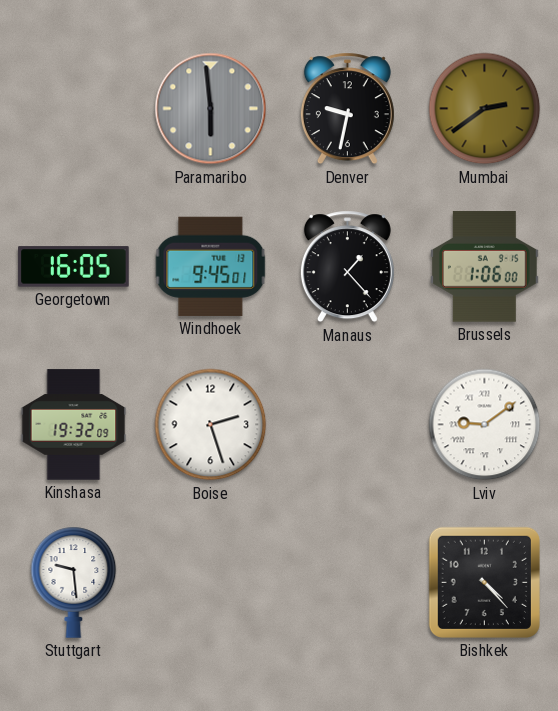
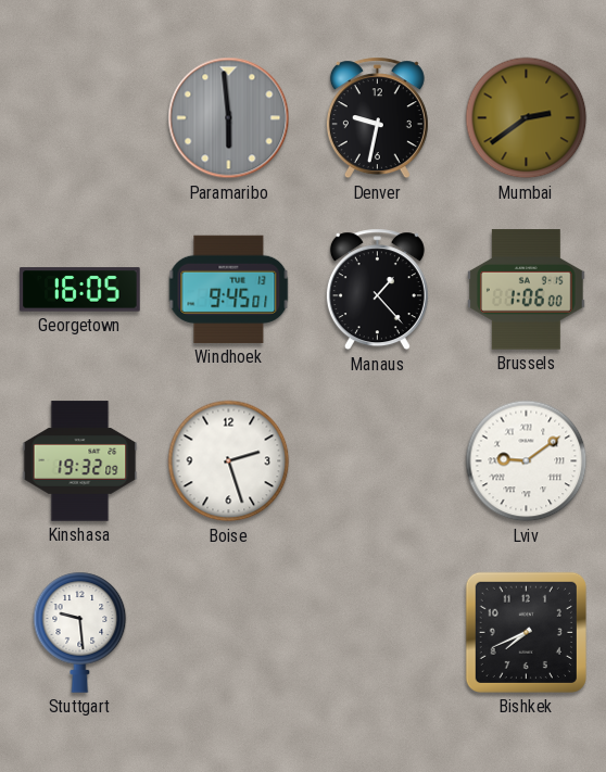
Bishkek: 4:23 -> 7:41
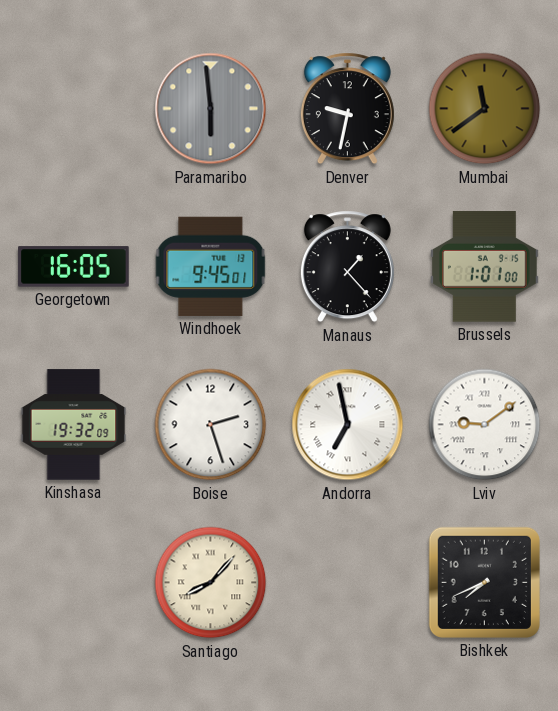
Mumbai: 2:39 -> 11:39
Brussels: 1:06 -> 1:01
Andorra: none -> 6:58
Stuttgart: 9:29 -> none
Santiago: none -> 8:07
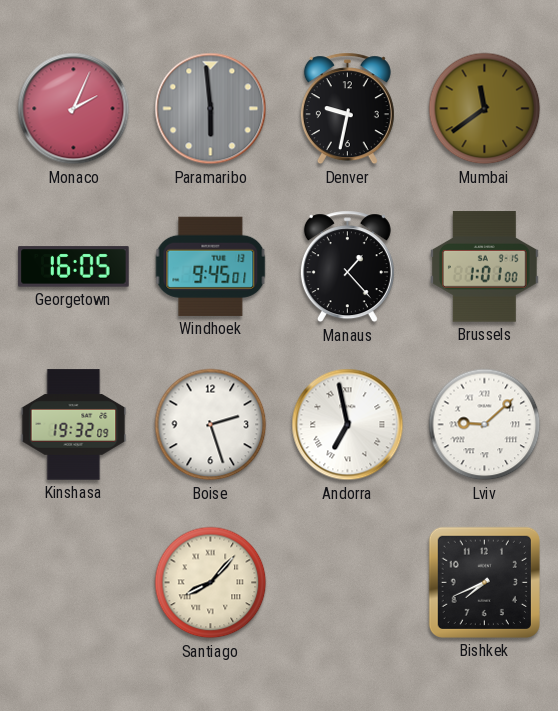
Monaco: none -> 2:04
Lviv: 9:09 -> 9:08
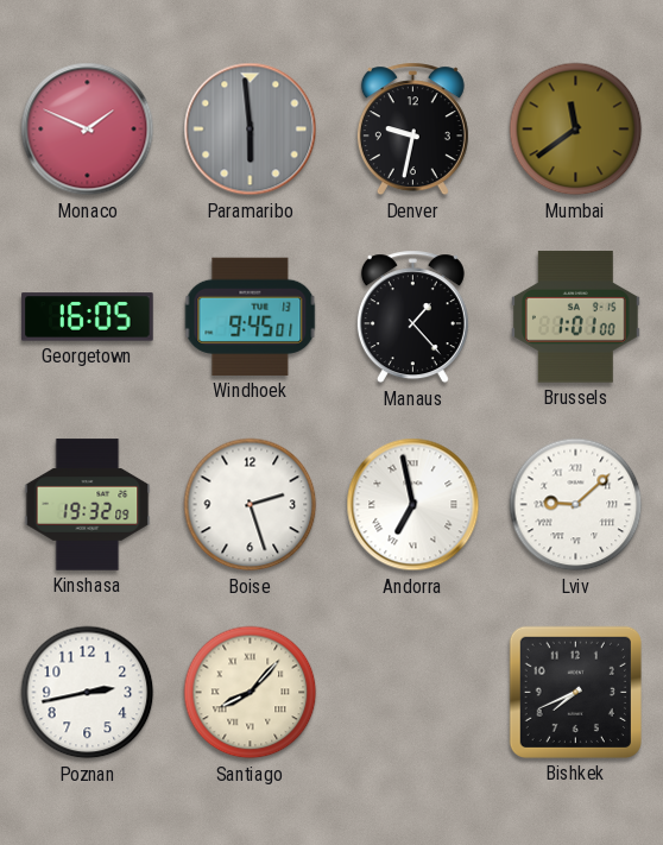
Monaco: 2:04 -> 1:49
Poznan: none -> 2:43
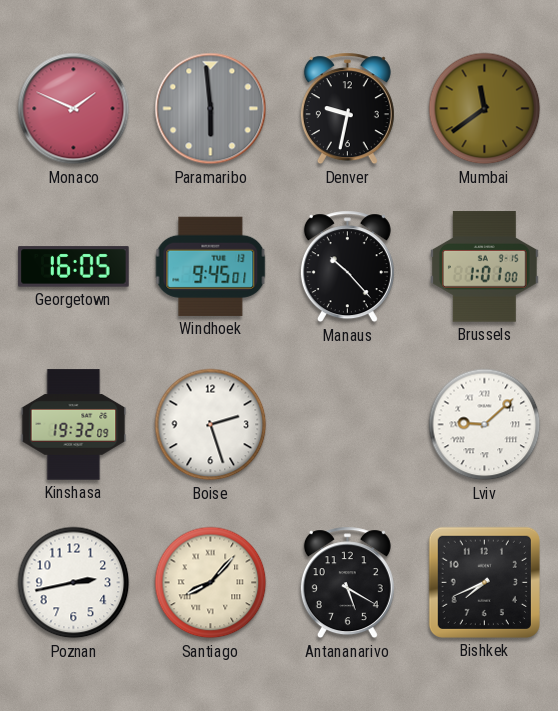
Manaus: 1:23 -> 10:23
Andorra: 6:58 -> none
Antananarivo: none -> 5:20
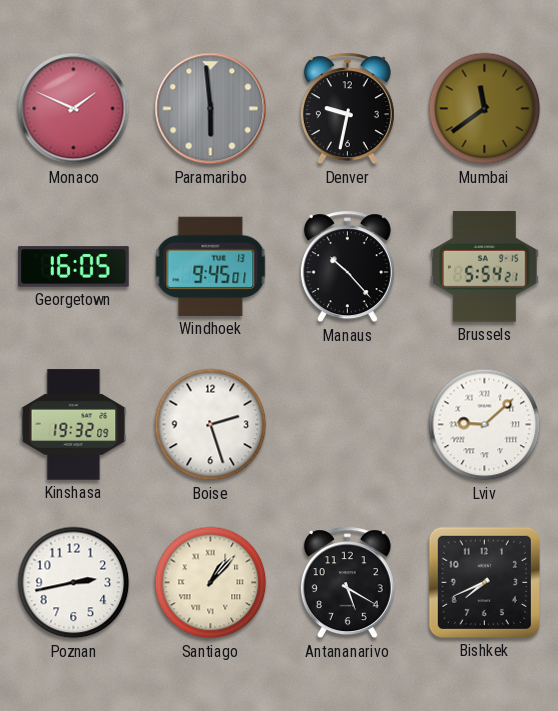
Brussels: 1:01 -> 5:54
Santiago: 8:07 -> 1:07
